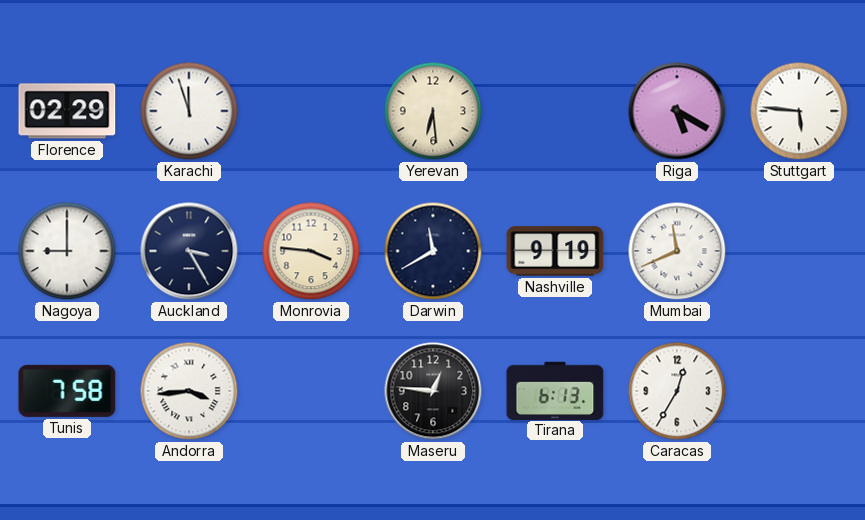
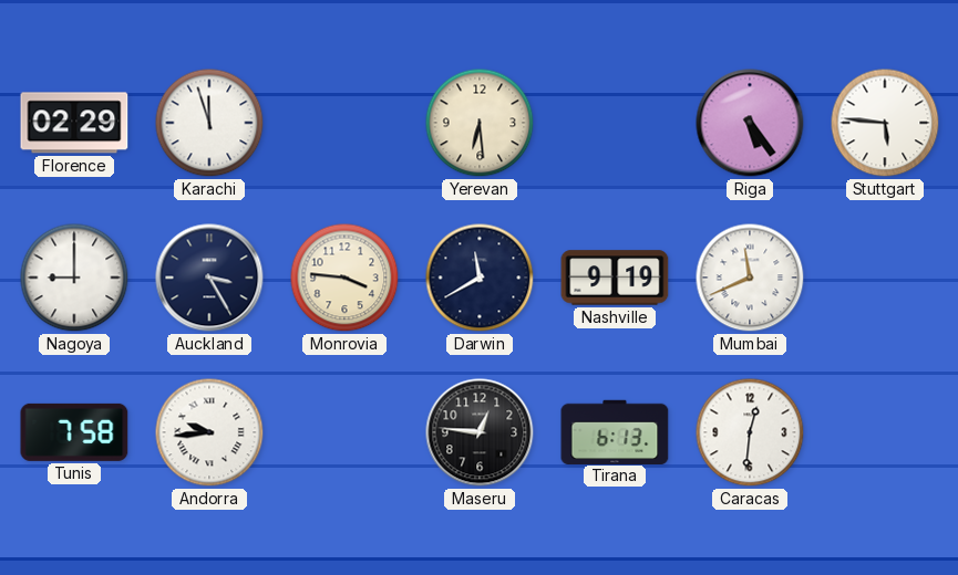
Riga: 5:20 -> 5:24
Andorra: 3:44 -> 9:44
Caracas: 12:35 -> 12:31
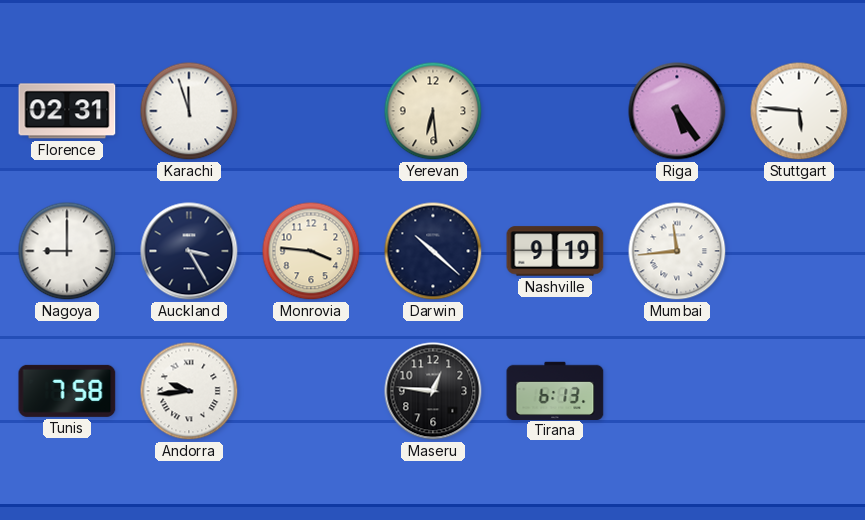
Florence: 02:29 -> 02:31
Darwin: 11:40 -> 10:22
Mumbai: 11:41 -> 11:44
Caracas: 12:31 -> none
